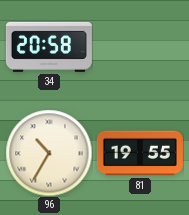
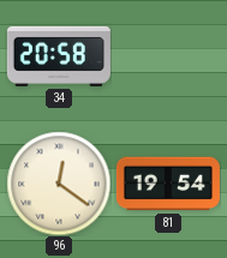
96: 10:35 -> 12:21
81: 19:55 -> 19:54
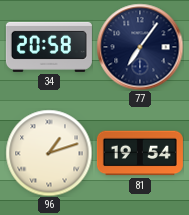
77: none -> 7:06
96: 12:21 -> 1:12
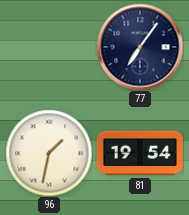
34: 20:58 -> none
96: 1:12 -> 1:32
